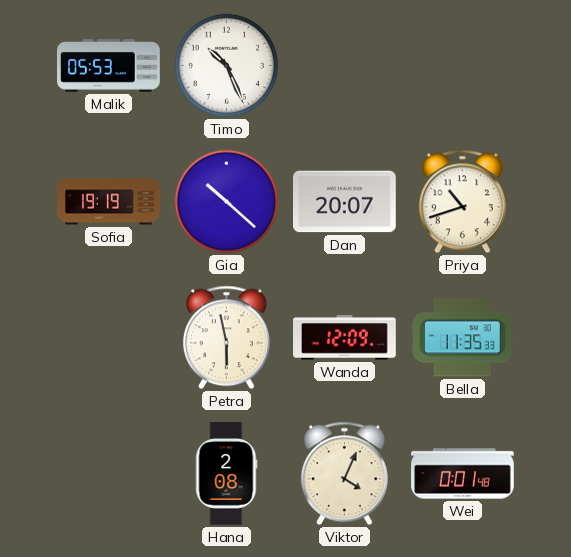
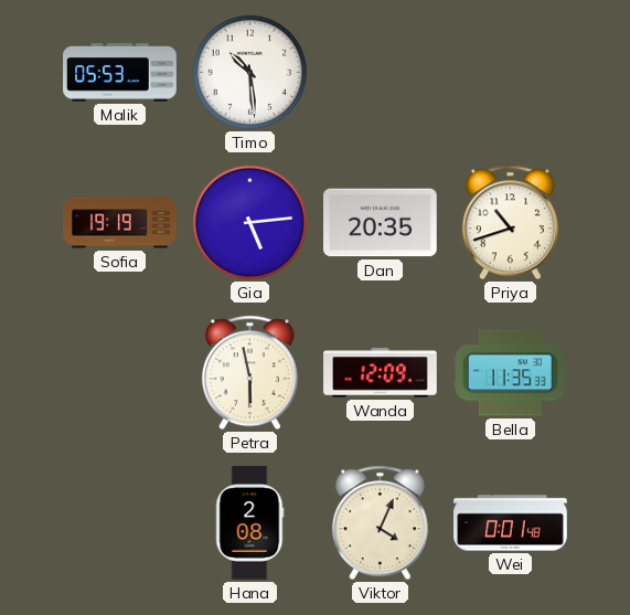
Timo: 10:26 -> 10:29
Gia: 10:22 -> 5:14
Dan: 20:07 -> 20:35
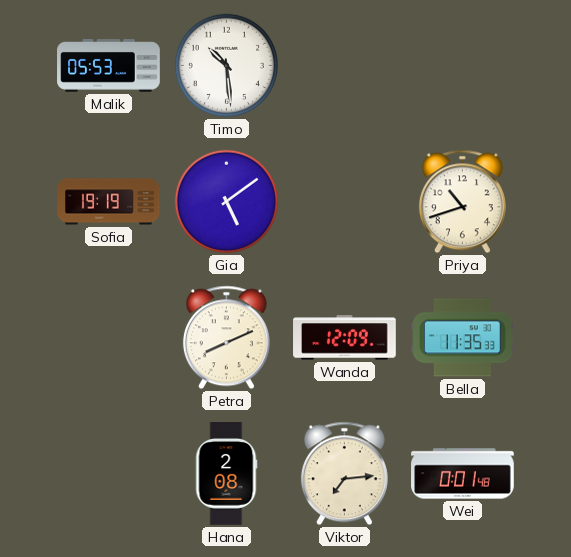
Gia: 5:14 -> 5:09
Dan: 20:35 -> none
Petra: 5:58 -> 8:11
Viktor: 4:04 -> 7:14
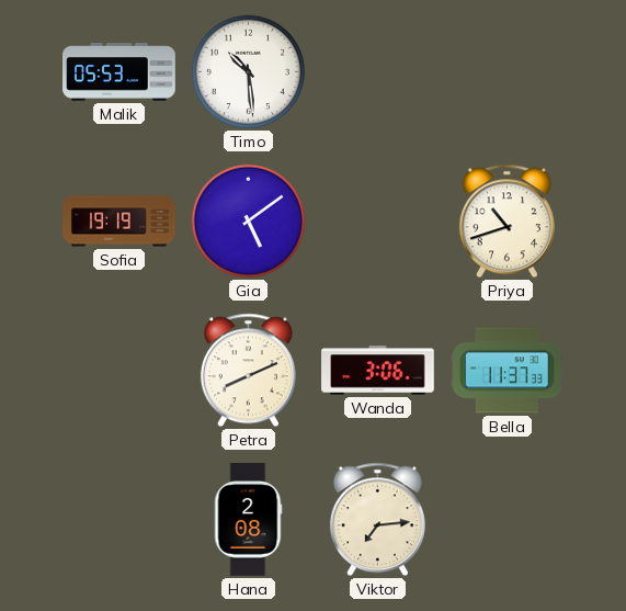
Wanda: 12:09 -> 3:06
Bella: 11:35 -> 11:37
Wei: 0:01 -> none
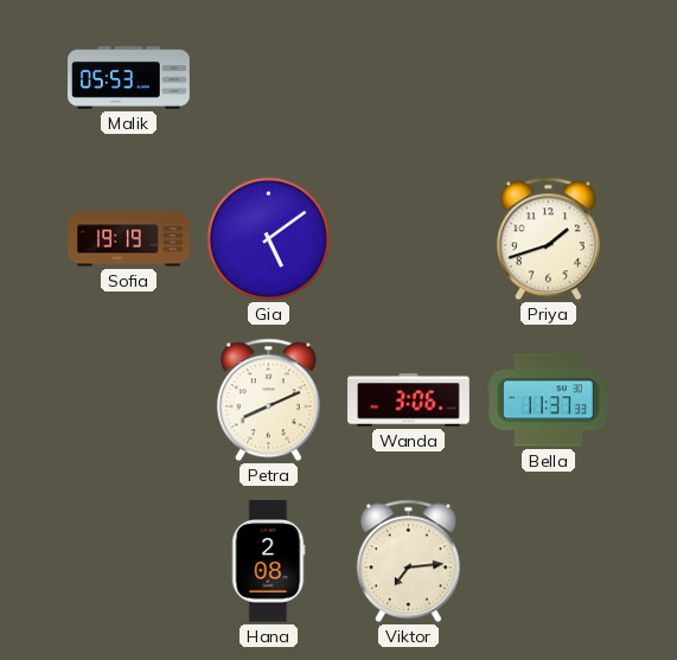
Timo: 10:29 -> none
Priya: 10:42 -> 1:42
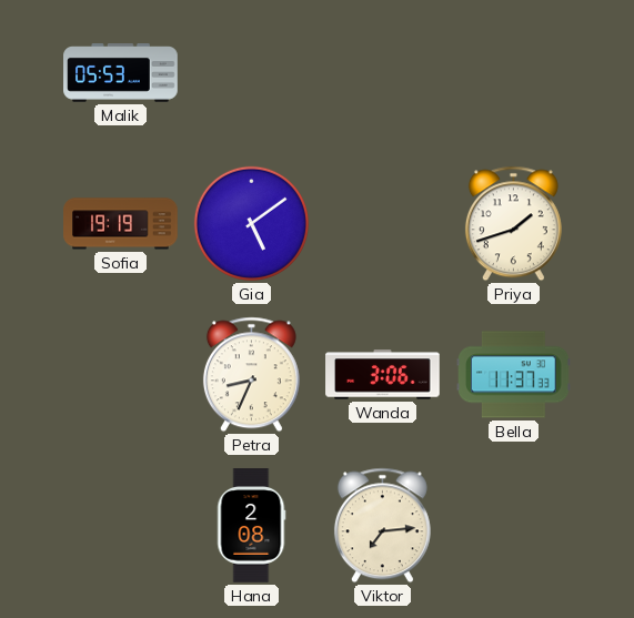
Petra: 8:11 -> 8:34
